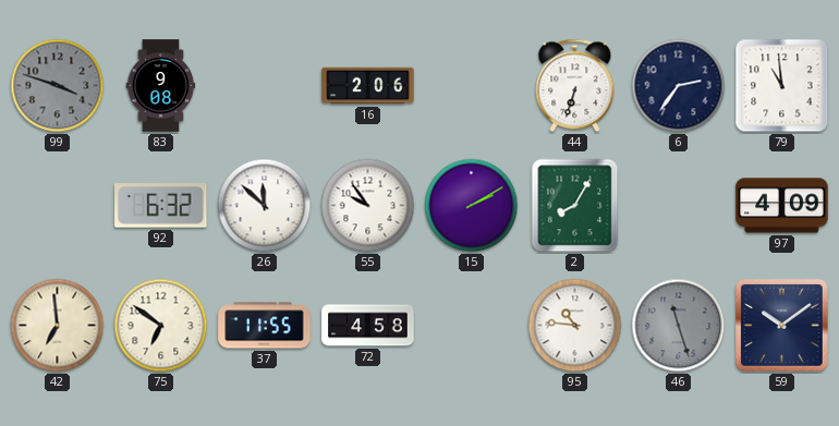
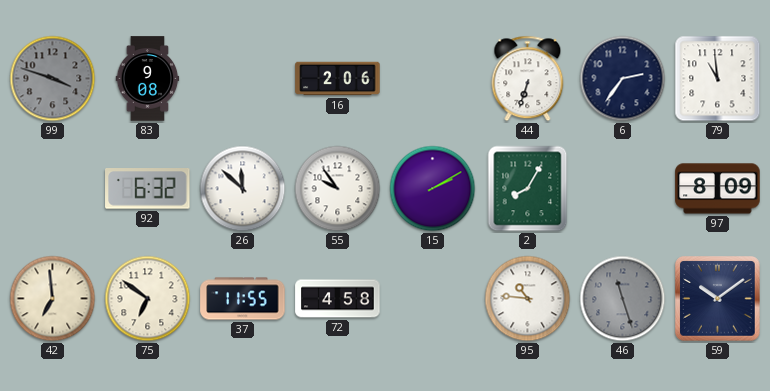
97: 4:09 -> 8:09
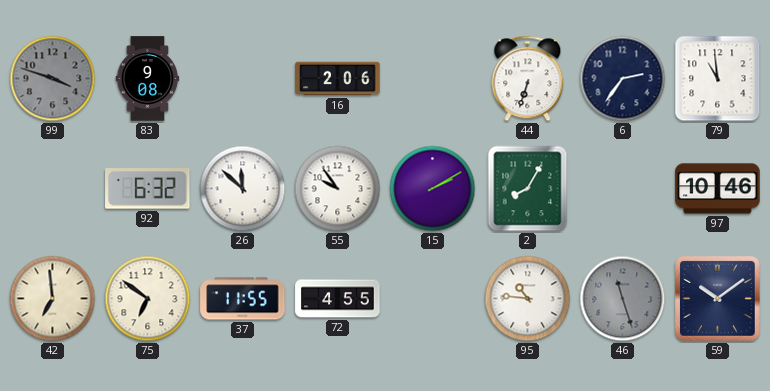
97: 8:09 -> 10:46
72: 4:58 -> 4:55
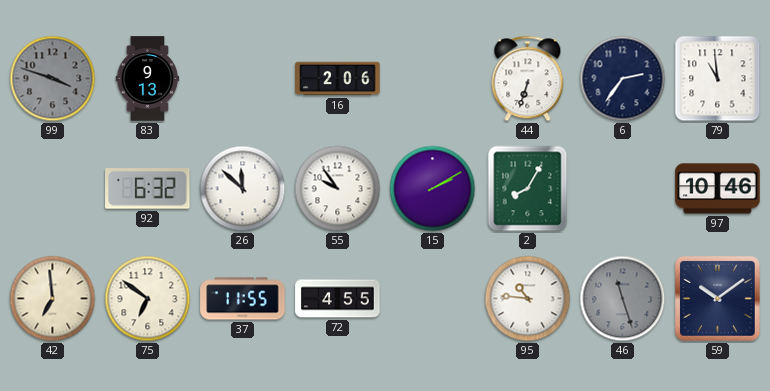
83: 9:08 -> 9:13
